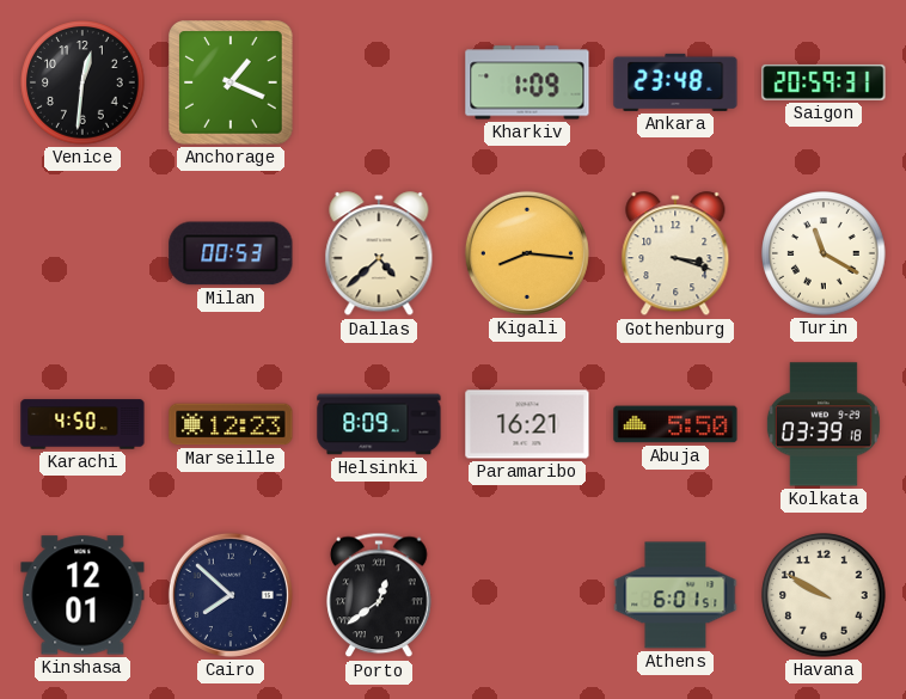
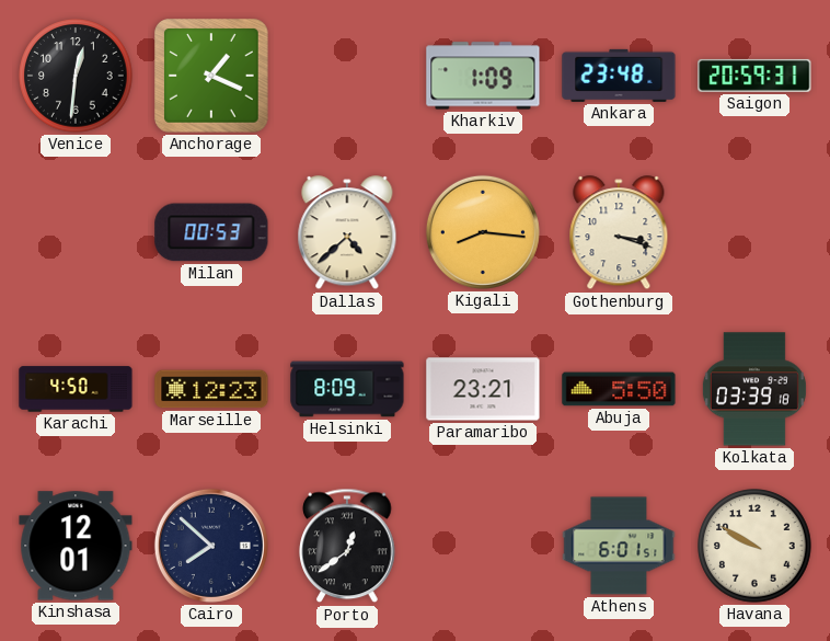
Turin: 11:20 -> none
Paramaribo: 16:21 -> 23:21
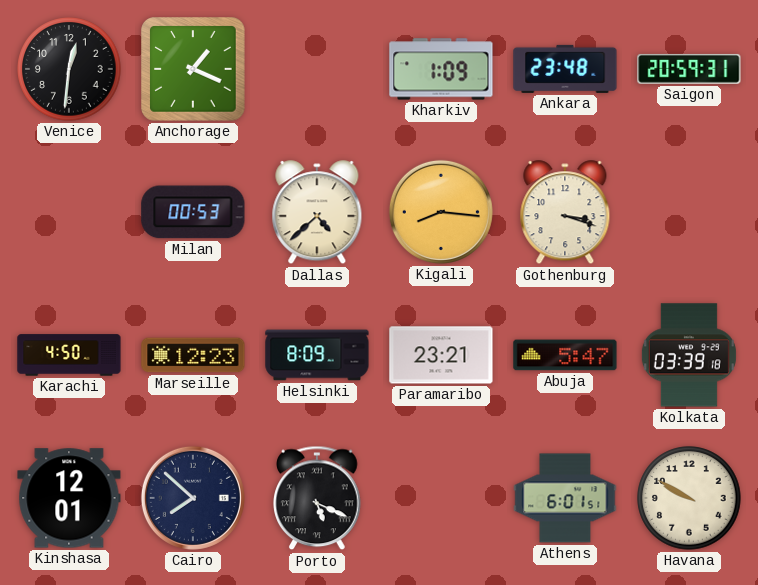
Abuja: 5:50 -> 5:47
Porto: 12:39 -> 5:19
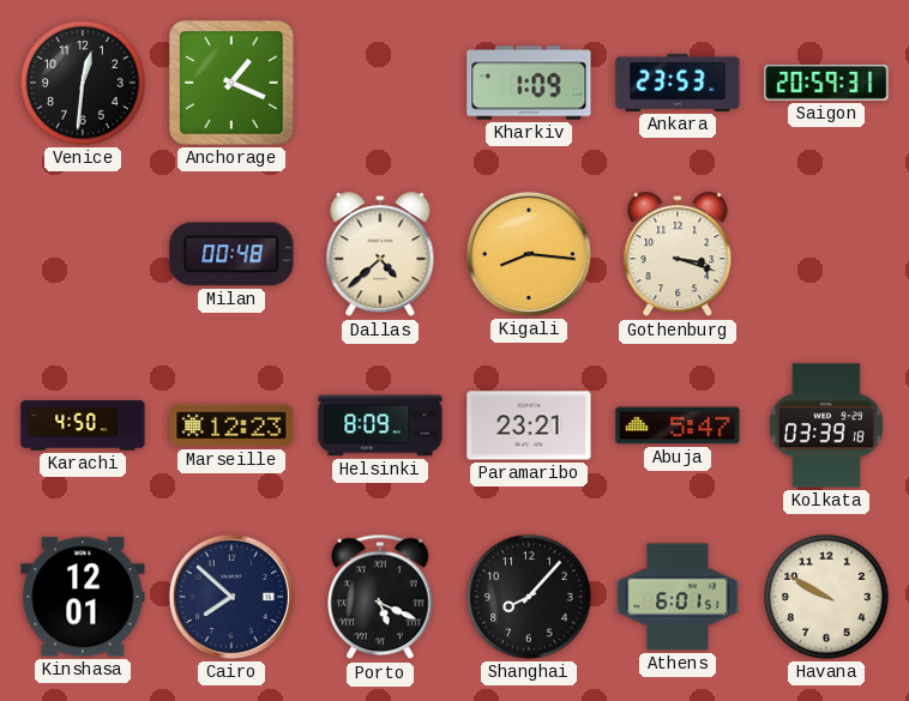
Ankara: 23:48 -> 23:53
Milan: 00:53 -> 00:48
Shanghai: none -> 8:07
